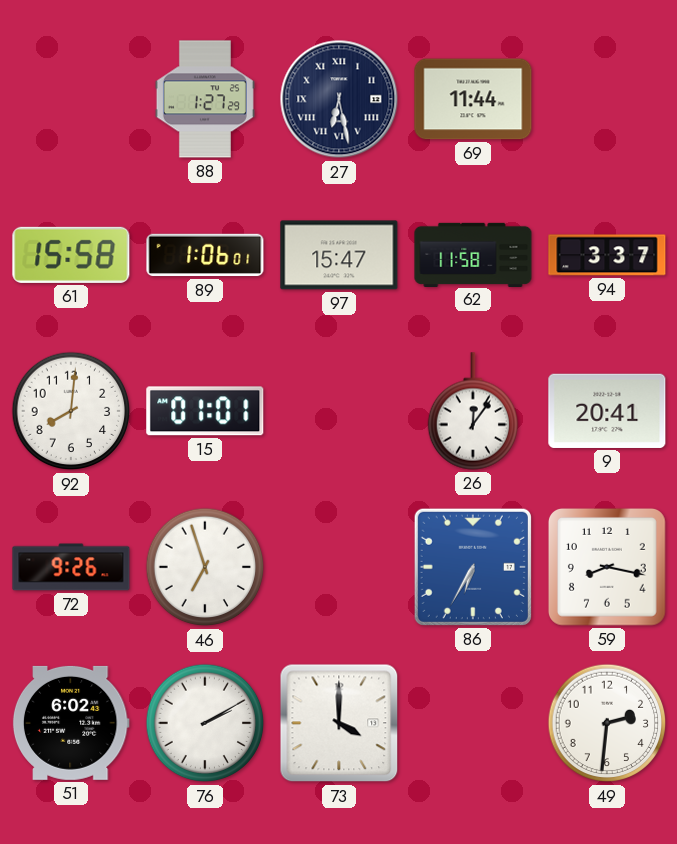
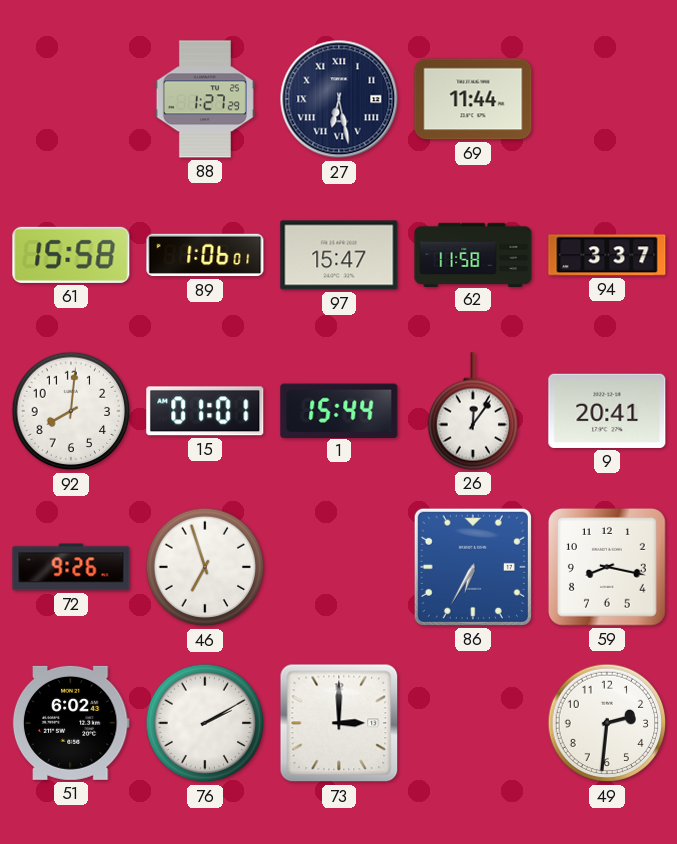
1: none -> 15:44
73: 4:00 -> 3:00
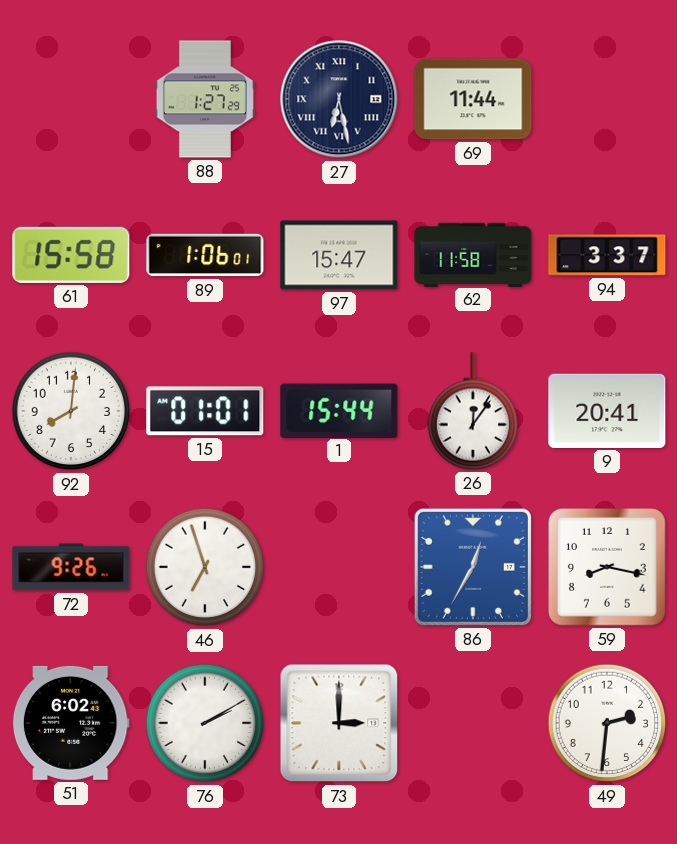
86: 6:35 -> 12:35
